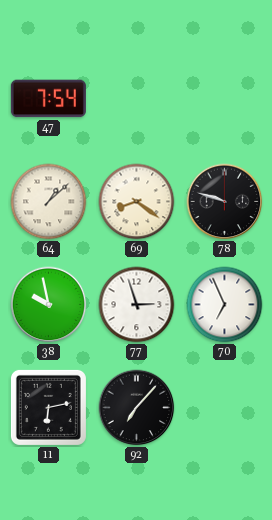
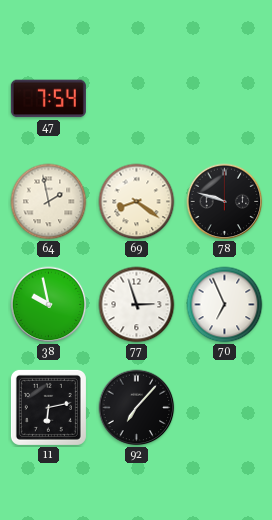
64: 1:08 -> 1:58
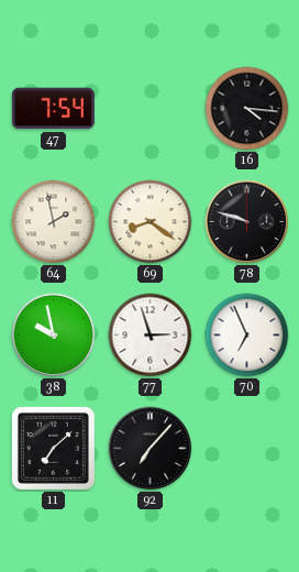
16: none -> 4:16
11: 6:13 -> 7:08
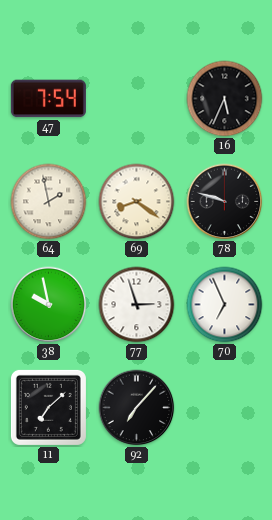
16: 4:16 -> 5:34
